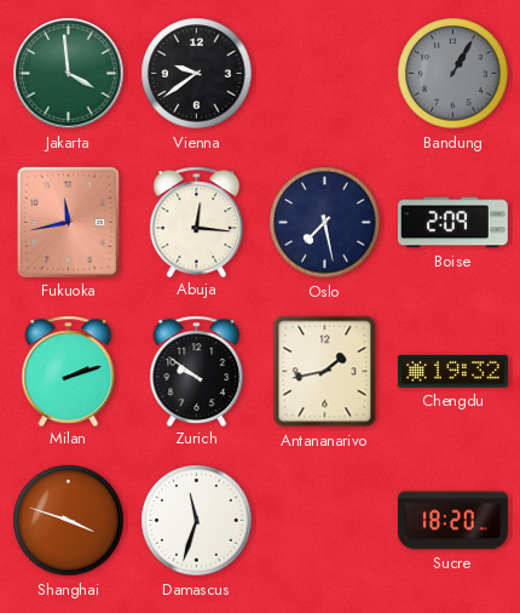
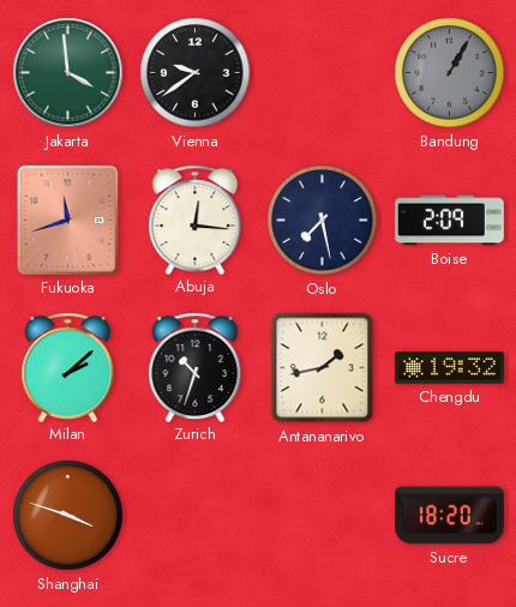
Fukuoka: 11:43 -> 11:42
Milan: 2:12 -> 2:08
Zurich: 9:51 -> 10:33
Damascus: 11:33 -> none
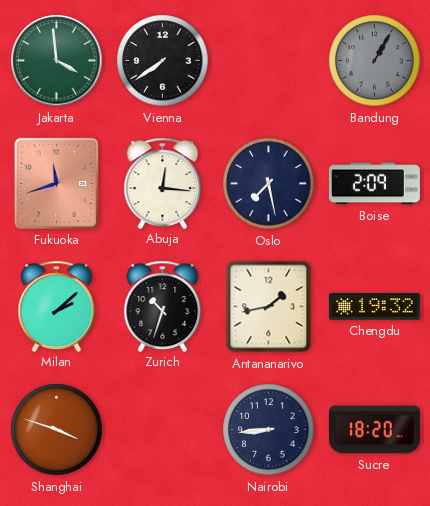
Vienna: 9:39 -> 7:39
Nairobi: none -> 8:44
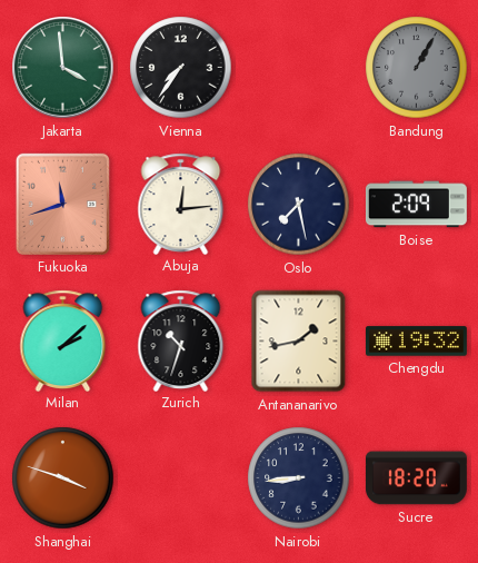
Vienna: 7:39 -> 7:36
Abuja: 12:16 -> 12:14
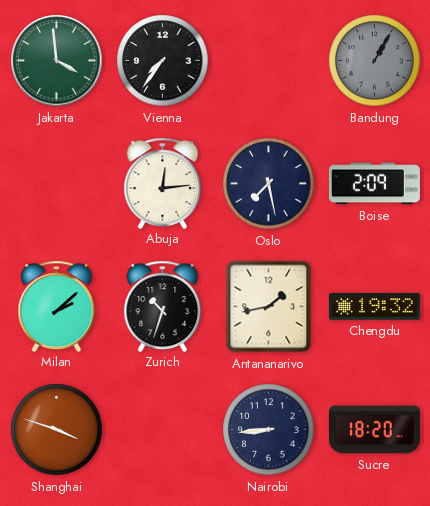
Fukuoka: 11:42 -> none
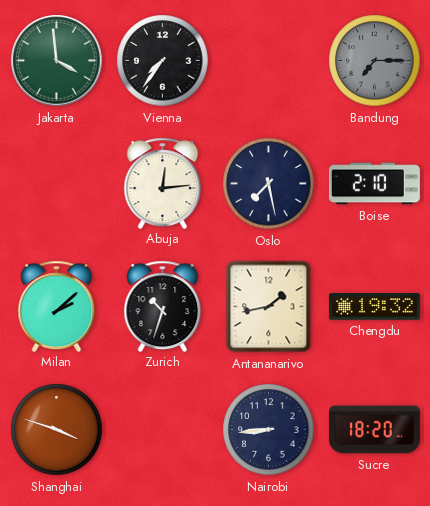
Bandung: 1:05 -> 7:15
Boise: 2:09 -> 2:10
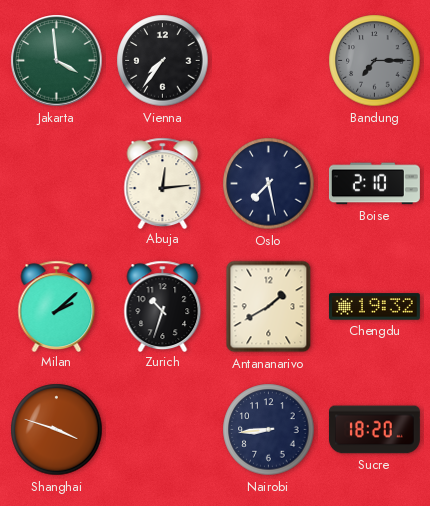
Antananarivo: 1:43 -> 1:40
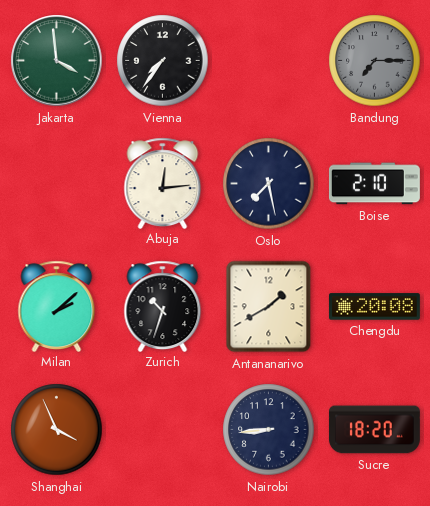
Chengdu: 19:32 -> 20:08
Shanghai: 3:48 -> 3:56
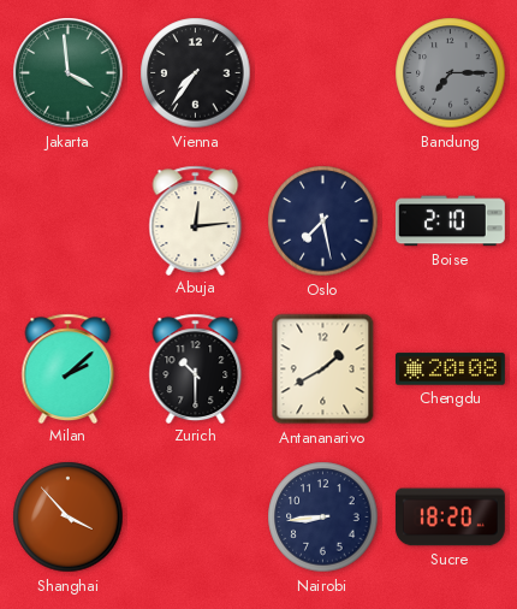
Zurich: 10:33 -> 10:30
Shanghai: 3:56 -> 3:53
